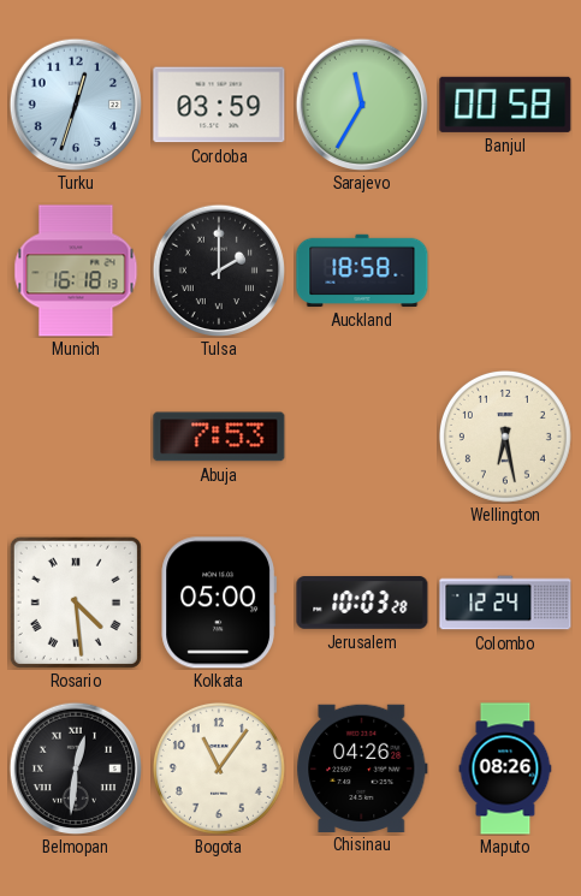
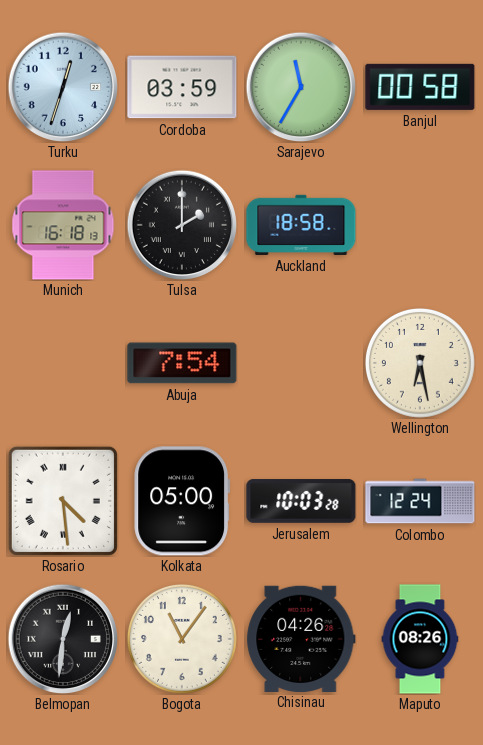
Abuja: 7:53 -> 7:54
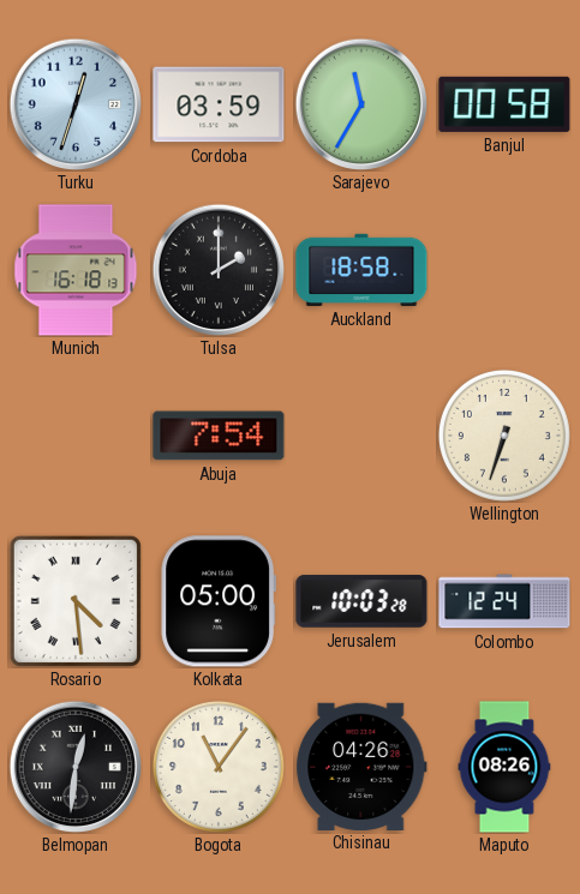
Wellington: 6:28 -> 6:33
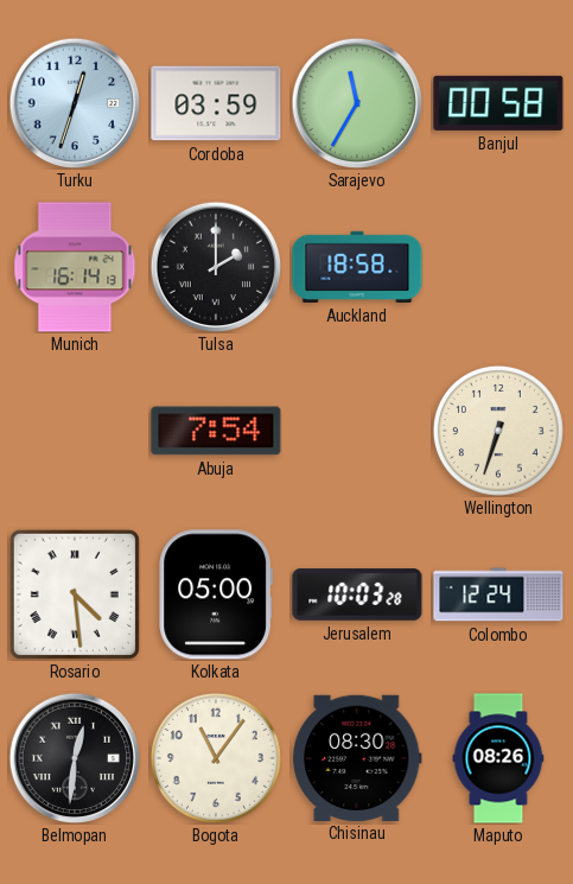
Munich: 16:18 -> 16:14
Chisinau: 04:26 -> 08:30
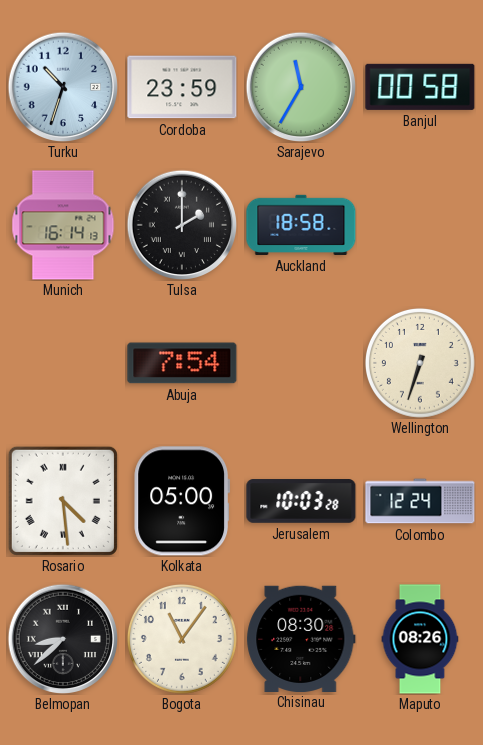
Turku: 12:33 -> 10:33
Cordoba: 03:59 -> 23:59
Belmopan: 12:31 -> 8:38
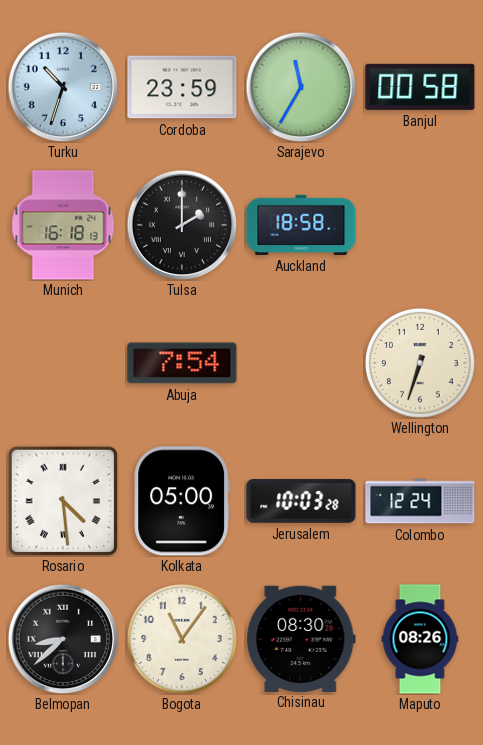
Munich: 16:14 -> 16:18
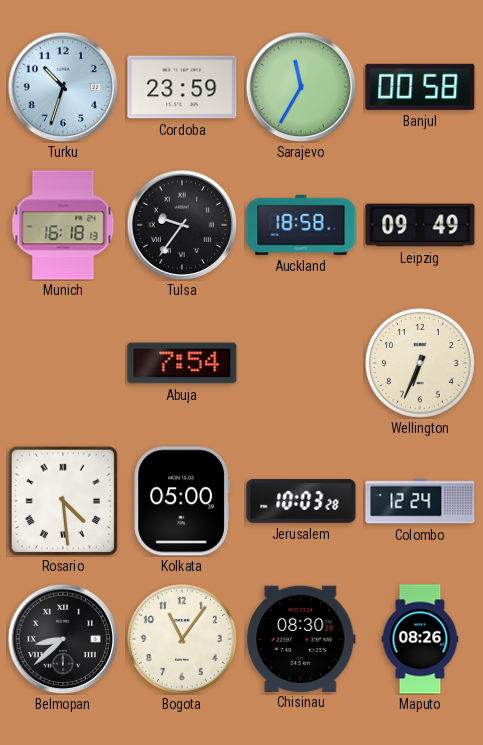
Tulsa: 2:00 -> 9:36
Leipzig: none -> 09:49
Wellington: 6:33 -> 6:34
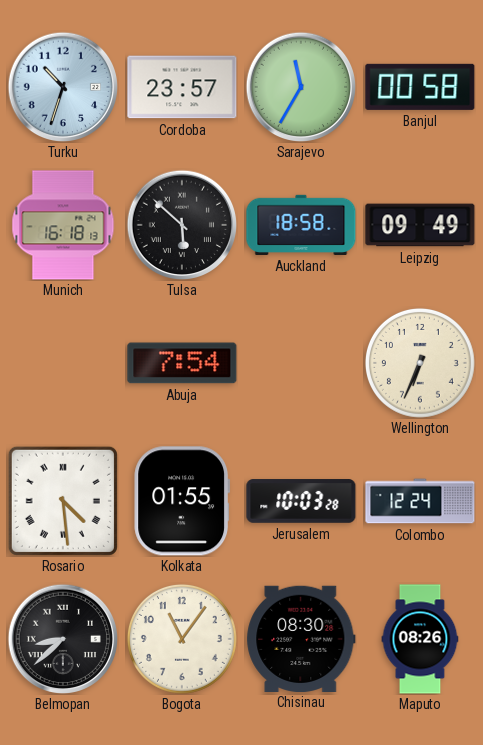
Cordoba: 23:59 -> 23:57
Tulsa: 9:36 -> 5:52
Kolkata: 05:00 -> 01:55
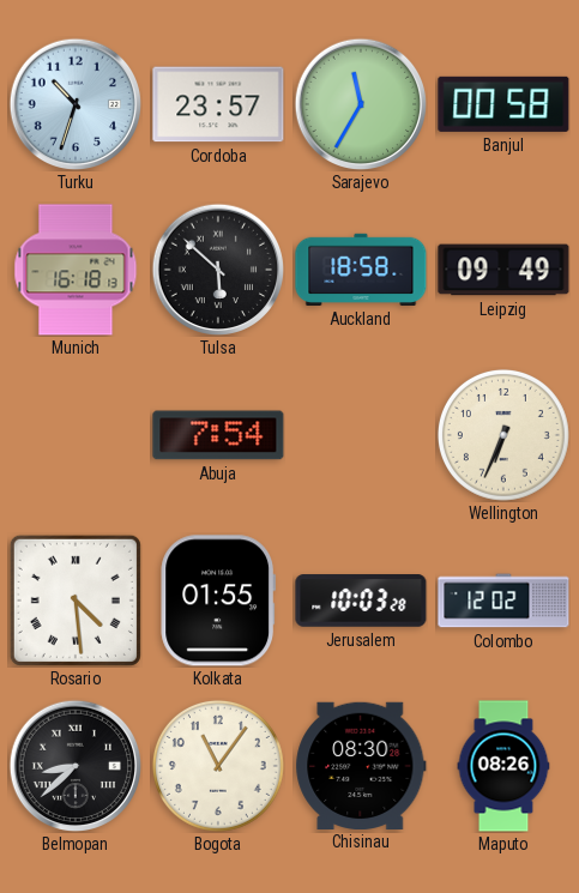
Colombo: 12:24 -> 12:02
